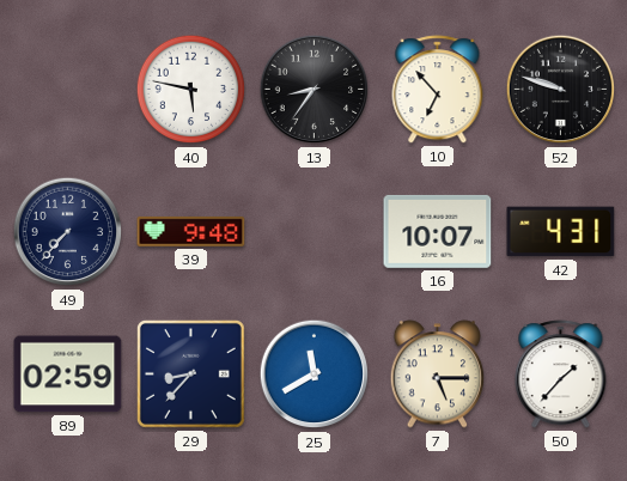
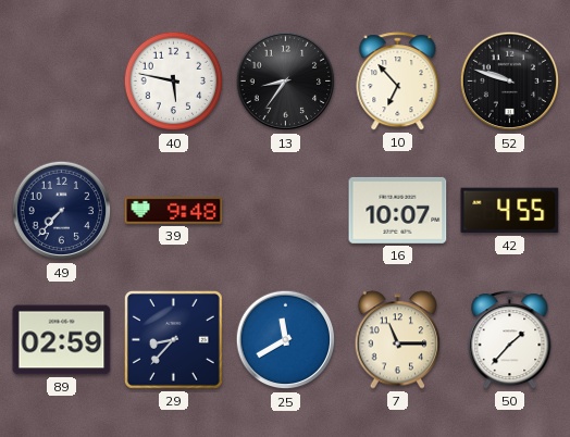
42: 4:31 -> 4:55
7: 5:15 -> 11:15
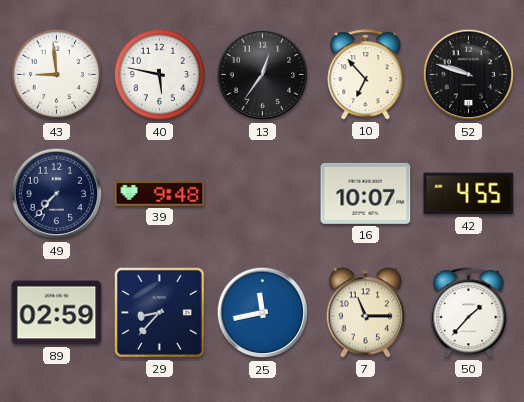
43: none -> 8:59
13: 8:36 -> 12:36
25: 11:40 -> 11:43
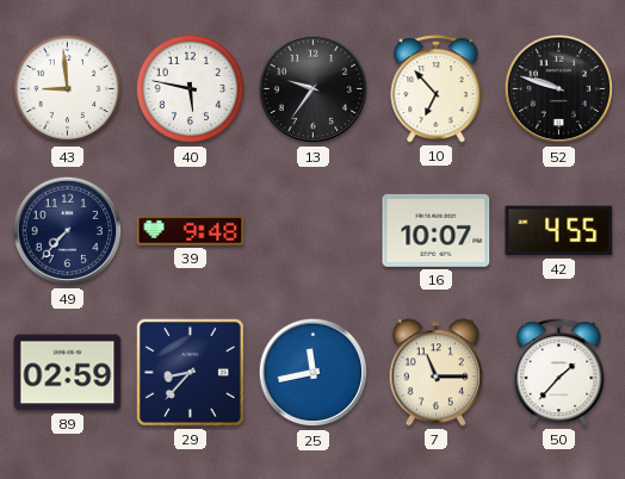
13: 12:36 -> 9:36
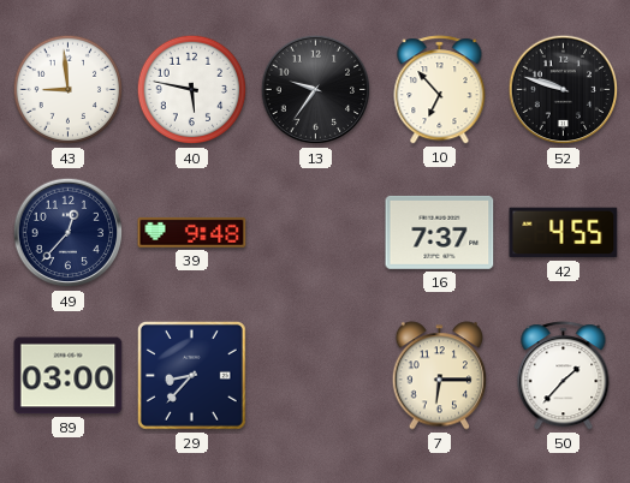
49: 7:37 -> 12:37
16: 10:07 -> 7:37
89: 02:59 -> 03:00
25: 11:43 -> none
7: 11:15 -> 6:15
